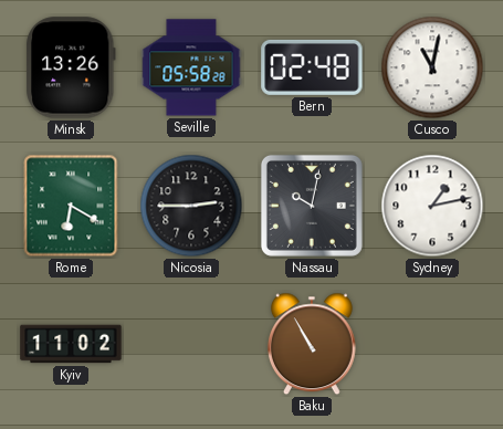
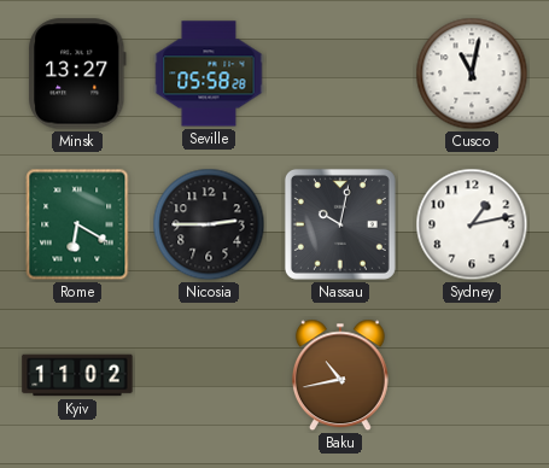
Minsk: 13:26 -> 13:27
Bern: 02:48 -> none
Baku: 10:55 -> 10:43
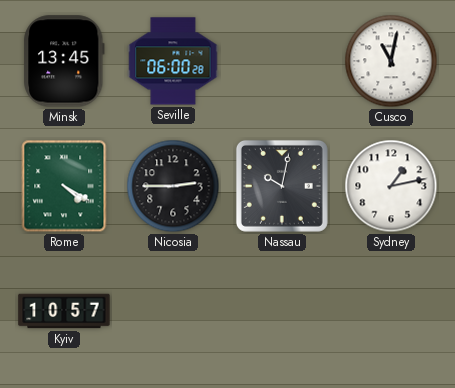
Minsk: 13:27 -> 13:45
Seville: 05:58 -> 06:00
Rome: 6:20 -> 4:20
Kyiv: 11:02 -> 10:57
Baku: 10:43 -> none
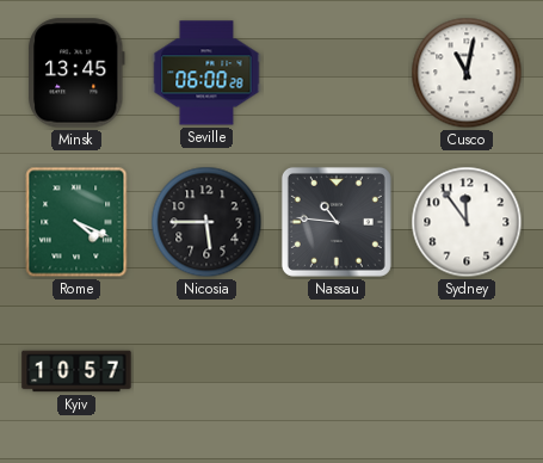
Rome: 4:20 -> 4:19
Nicosia: 2:45 -> 5:45
Nassau: 10:02 -> 10:46
Sydney: 1:13 -> 11:54
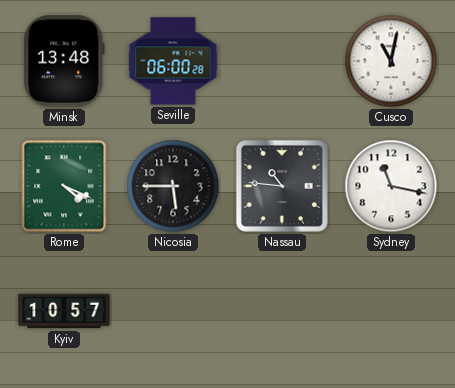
Minsk: 13:45 -> 13:48
Sydney: 11:54 -> 11:17
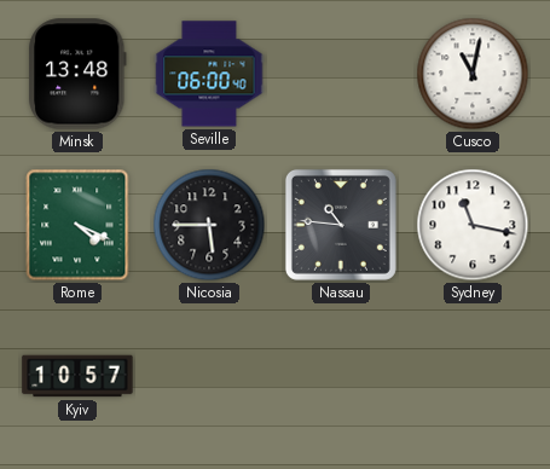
Seville: 06:00:28 -> 06:00:40
